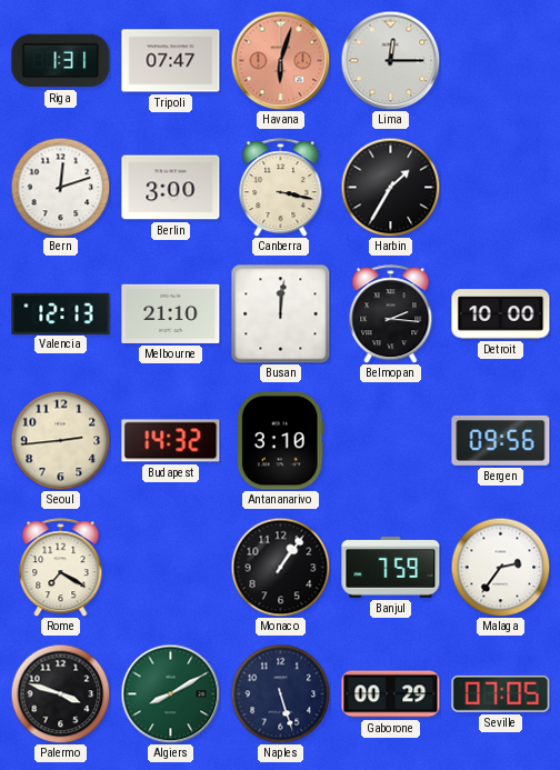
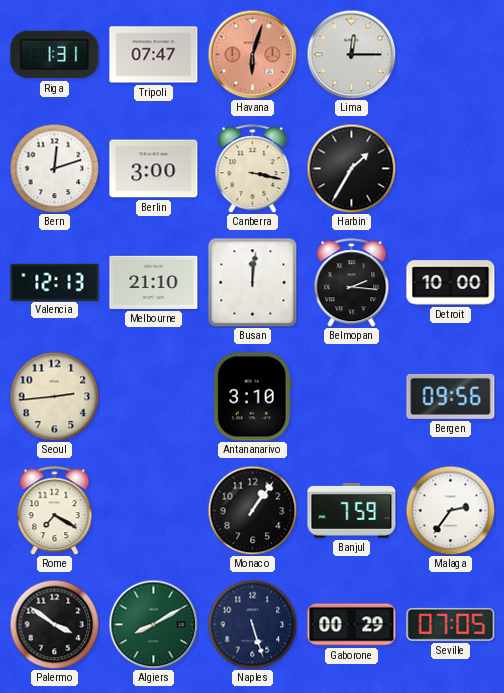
Budapest: 14:32 -> none
Palermo: 3:48 -> 3:51
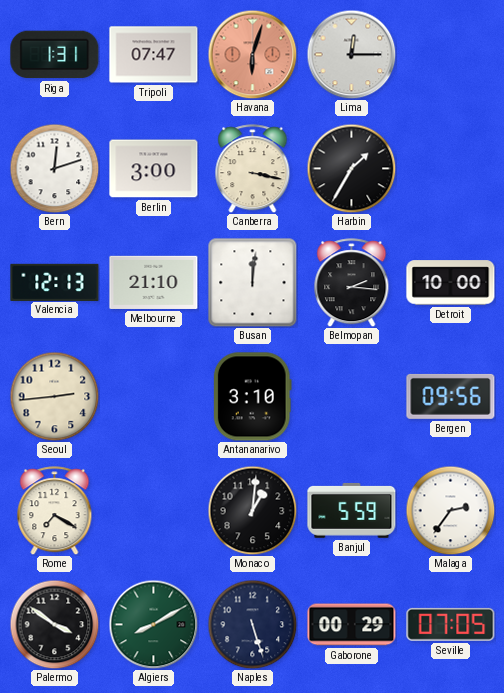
Monaco: 1:06 -> 1:01
Banjul: 7:59 -> 5:59
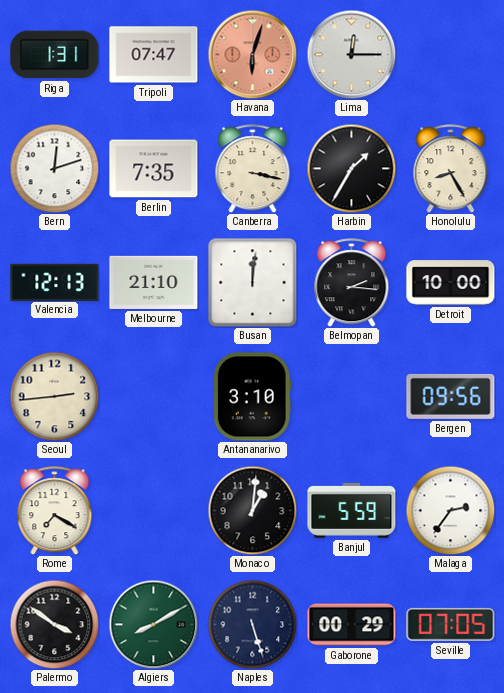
Berlin: 3:00 -> 7:35
Honolulu: none -> 8:25
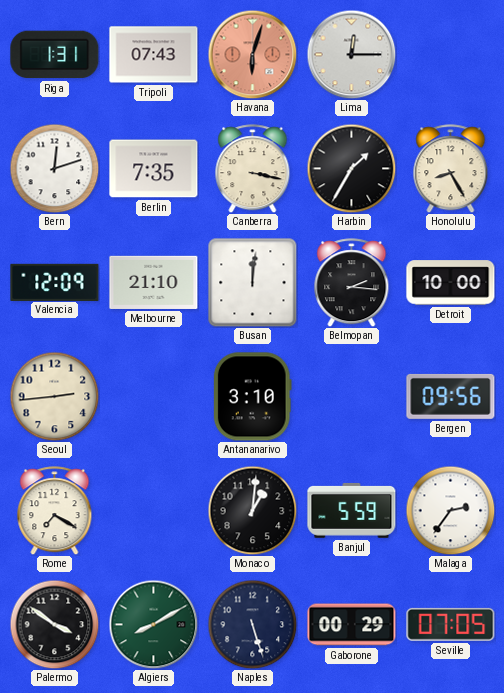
Tripoli: 07:47 -> 07:43
Valencia: 12:13 -> 12:09
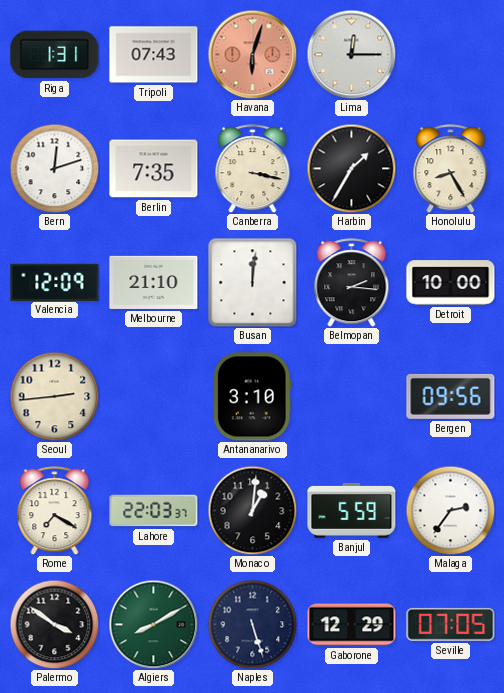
Lahore: none -> 22:03
Gaborone: 00:29 -> 12:29
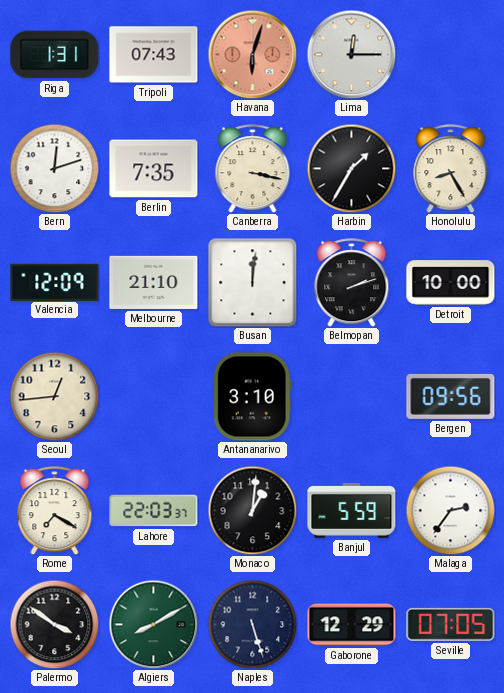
Belmopan: 2:16 -> 2:12
Seoul: 2:44 -> 12:44
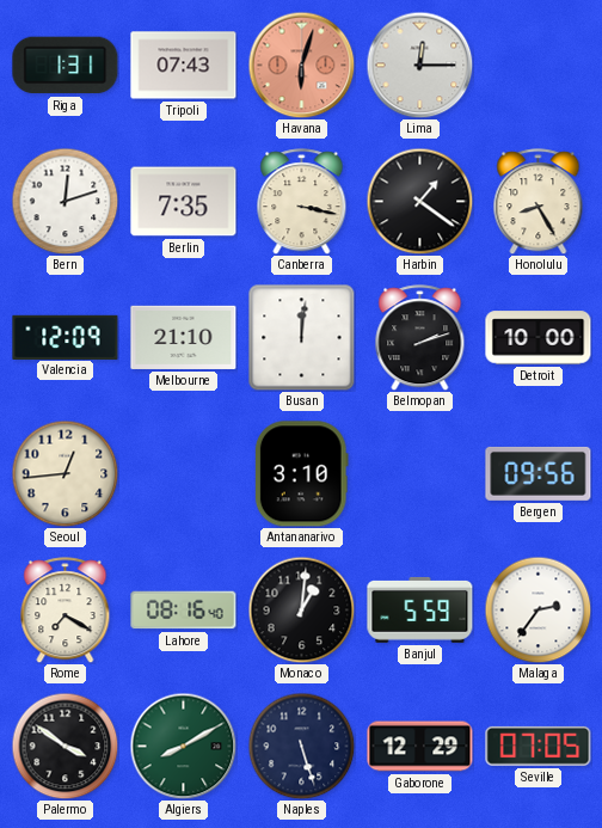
Harbin: 1:35 -> 1:21
Lahore: 22:03 -> 08:16
